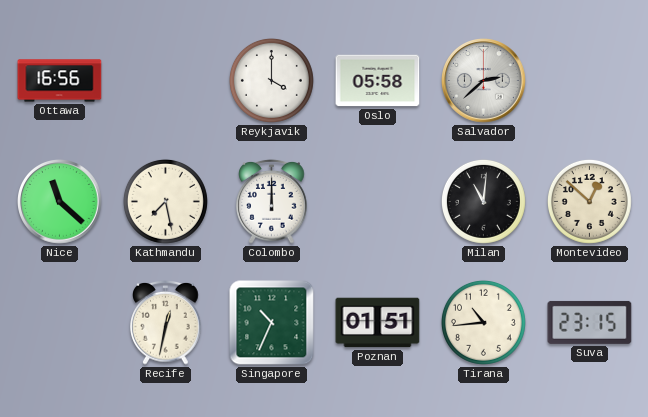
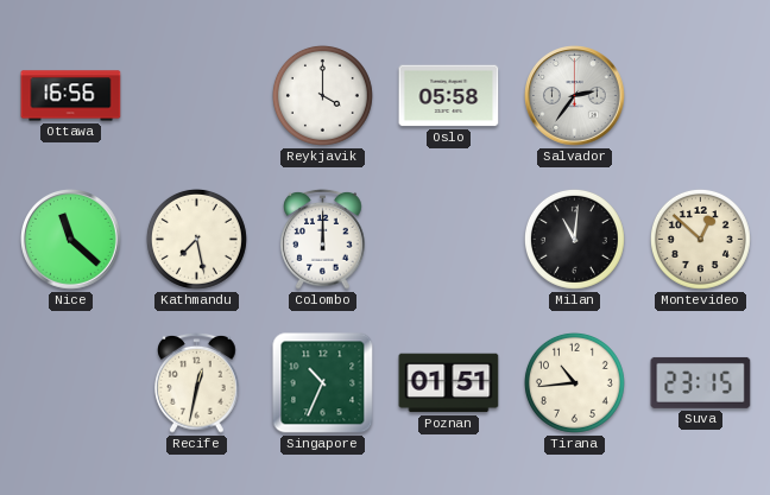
Salvador: 2:38 -> 2:36
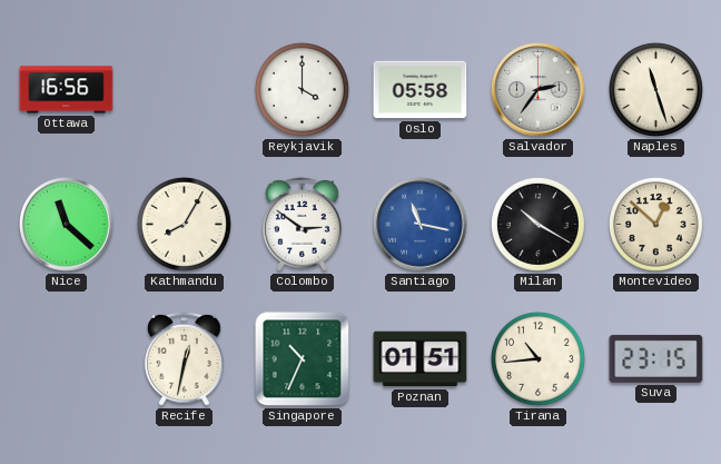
Naples: none -> 11:27
Kathmandu: 7:28 -> 8:05
Colombo: 12:00 -> 2:51
Santiago: none -> 11:17
Milan: 11:01 -> 10:20
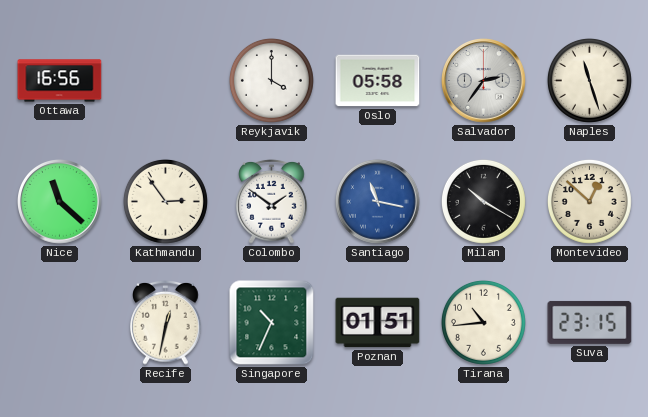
Kathmandu: 8:05 -> 2:54
Colombo: 2:51 -> 1:51
